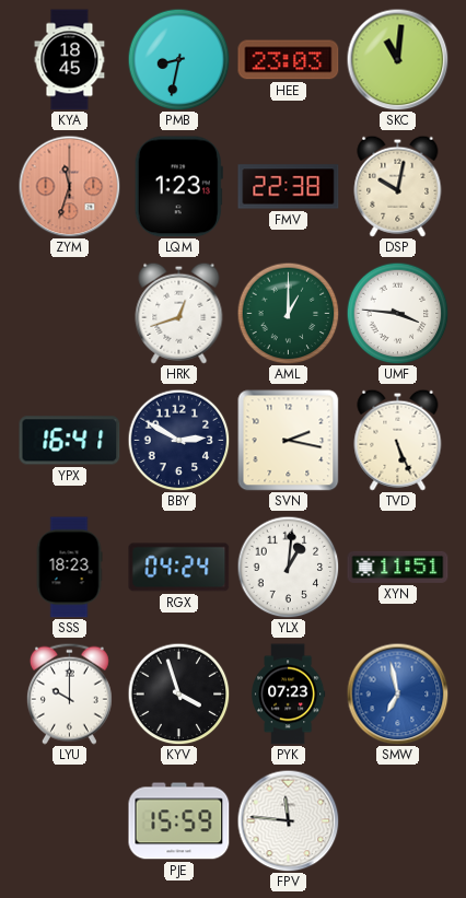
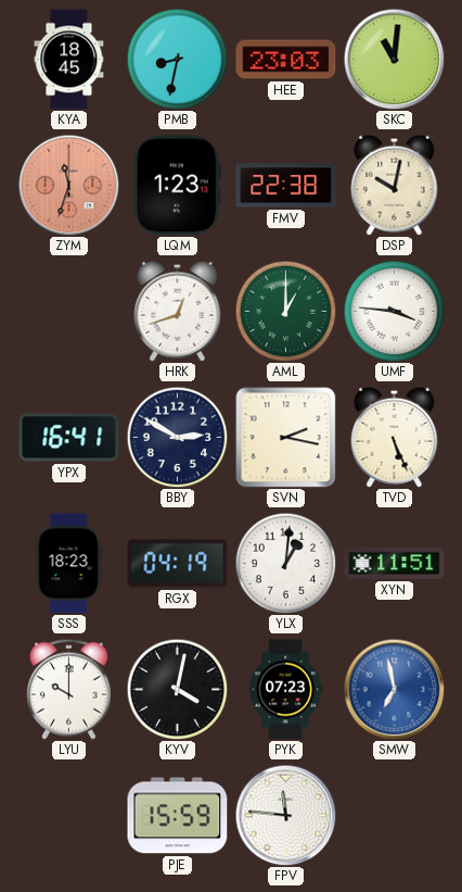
RGX: 04:24 -> 04:19
KYV: 3:57 -> 4:02
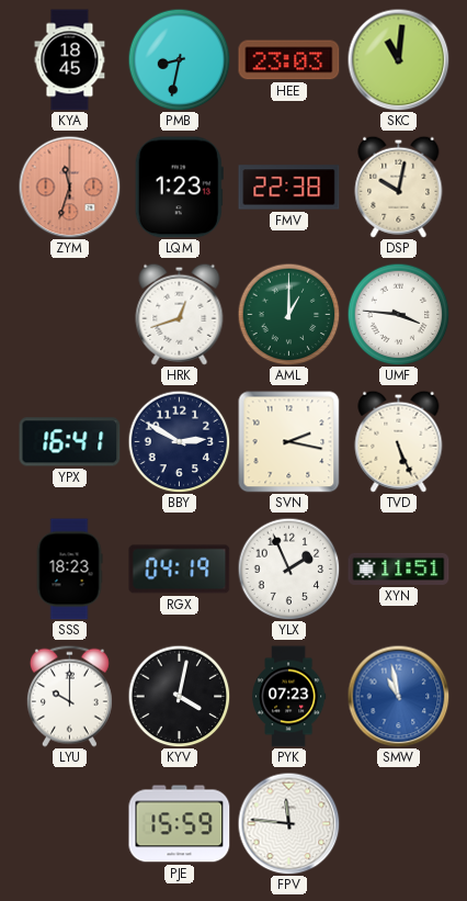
YLX: 1:01 -> 1:56
SMW: 6:58 -> 10:58
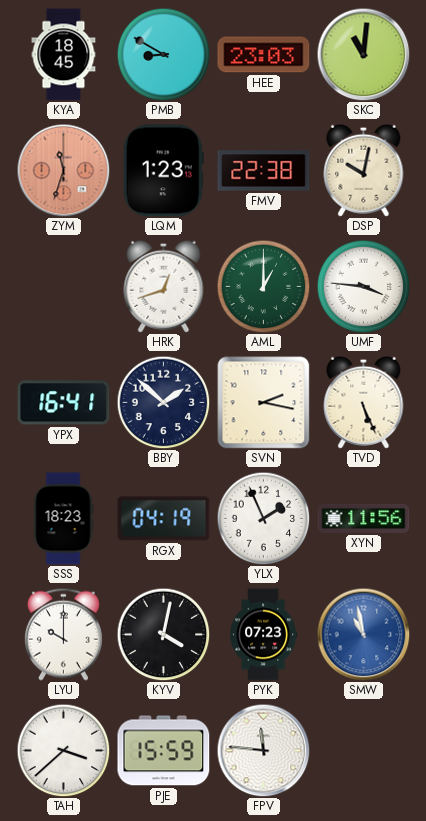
PMB: 8:32 -> 8:50
BBY: 2:50 -> 1:52
XYN: 11:51 -> 11:56
TAH: none -> 3:38
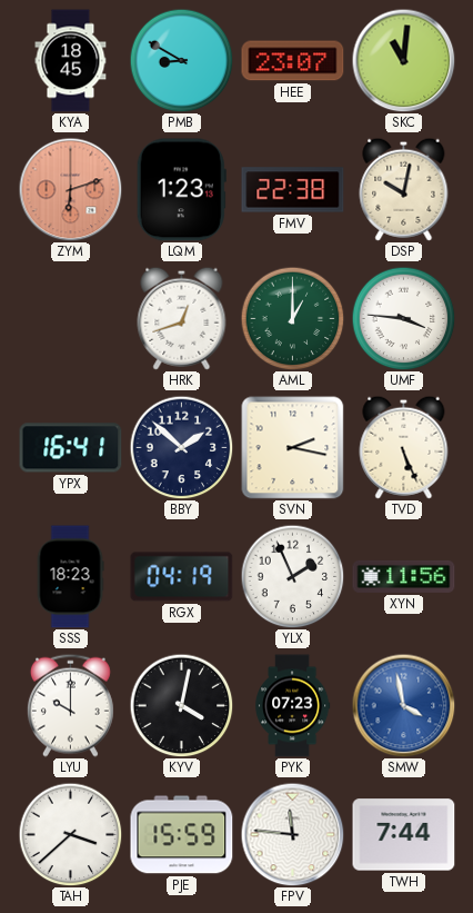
HEE: 23:03 -> 23:07
ZYM: 11:33 -> 6:12
SMW: 10:58 -> 3:58
TWH: none -> 7:44
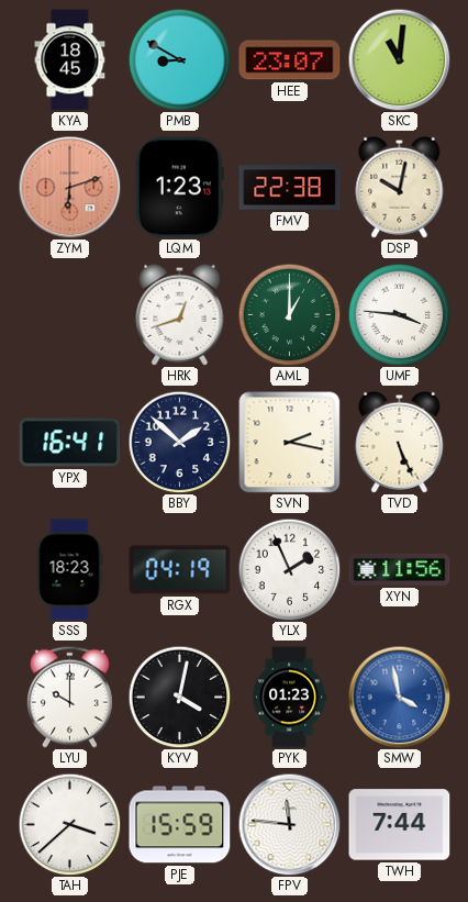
PYK: 07:23 -> 01:23
